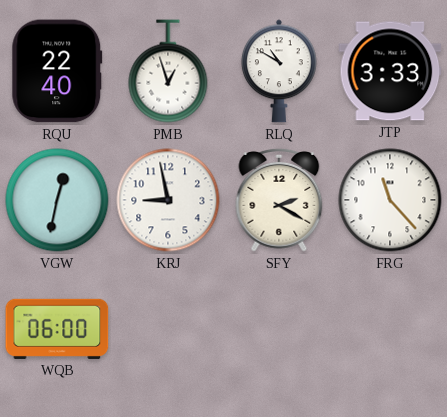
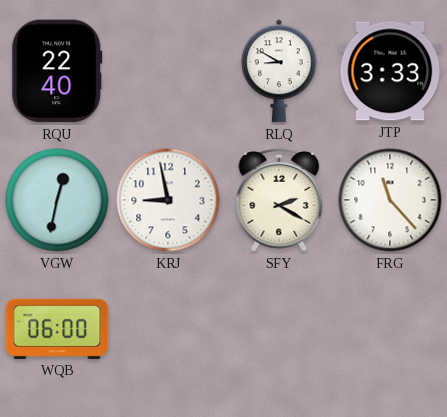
PMB: 12:57 -> none
RLQ: 10:50 -> 8:50
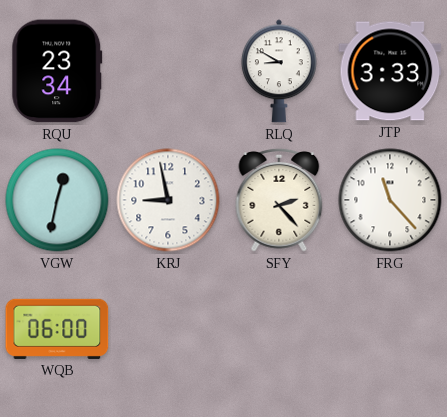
RQU: 22:40 -> 23:34
SFY: 2:20 -> 2:23
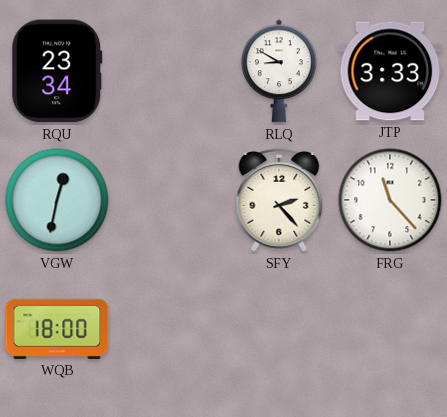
KRJ: 8:58 -> none
WQB: 06:00 -> 18:00
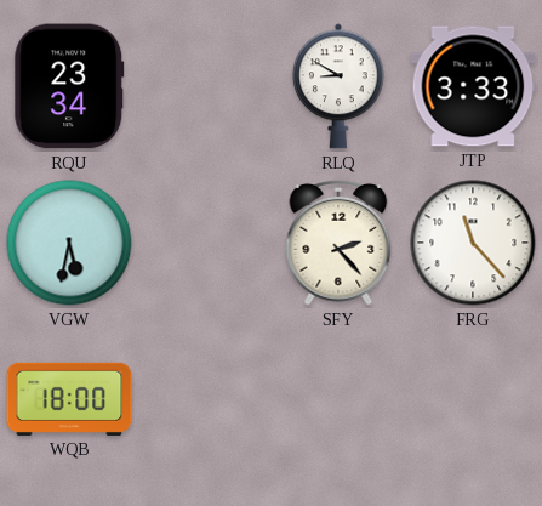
VGW: 12:32 -> 5:32
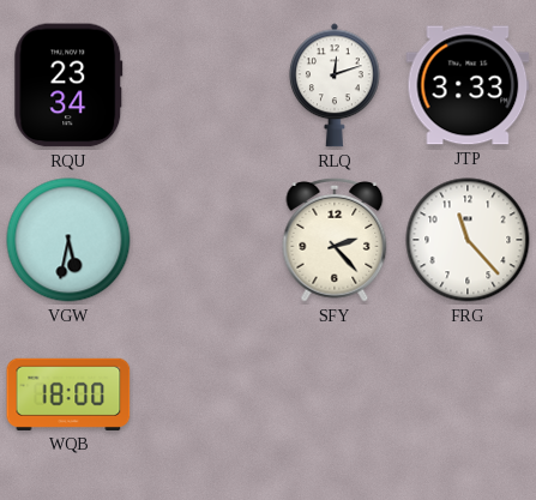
RLQ: 8:50 -> 12:12
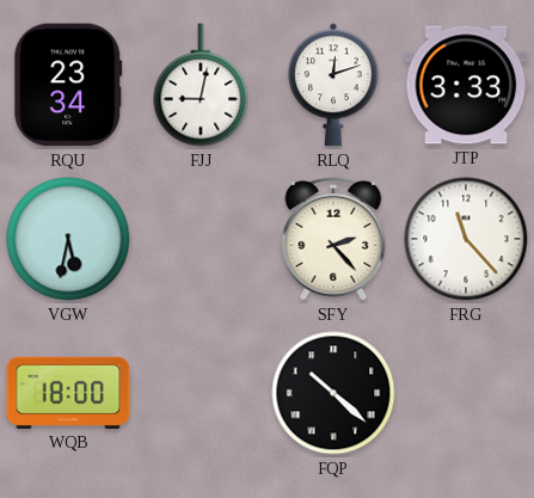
FJJ: none -> 9:02
FQP: none -> 10:22
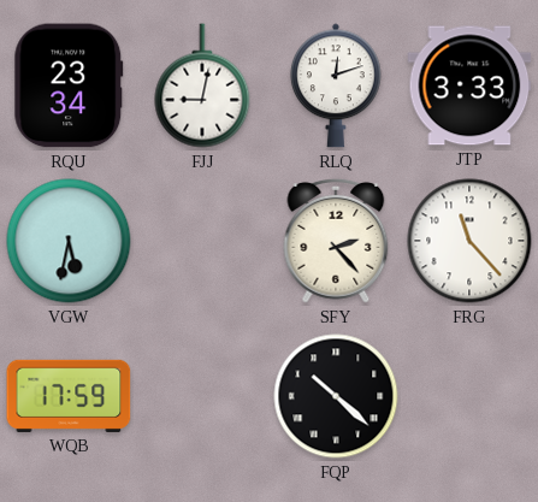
WQB: 18:00 -> 17:59
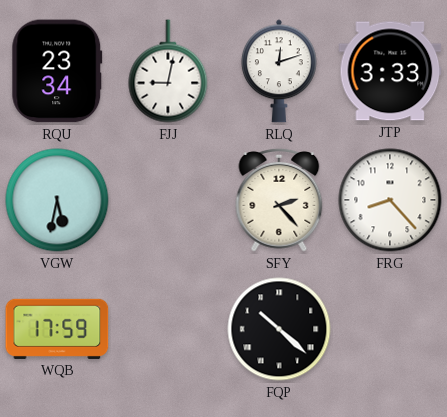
FRG: 11:23 -> 8:23
